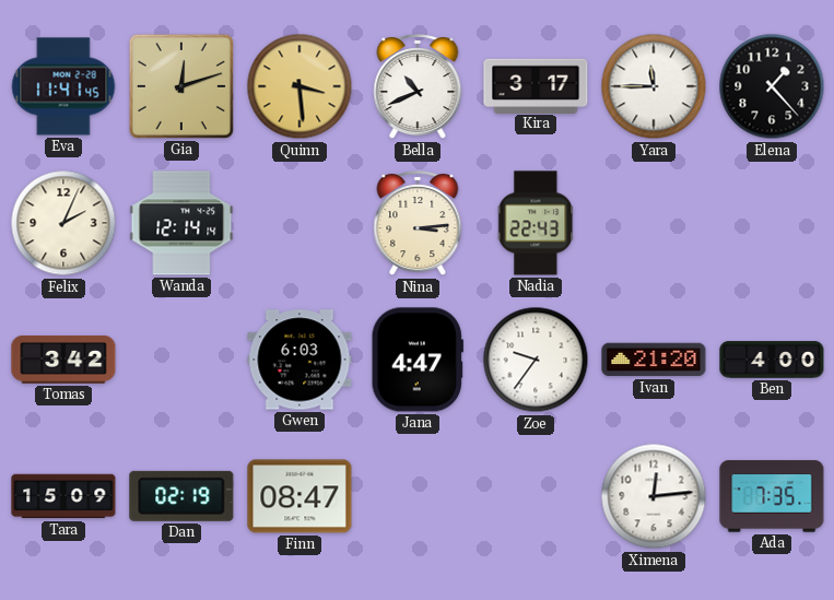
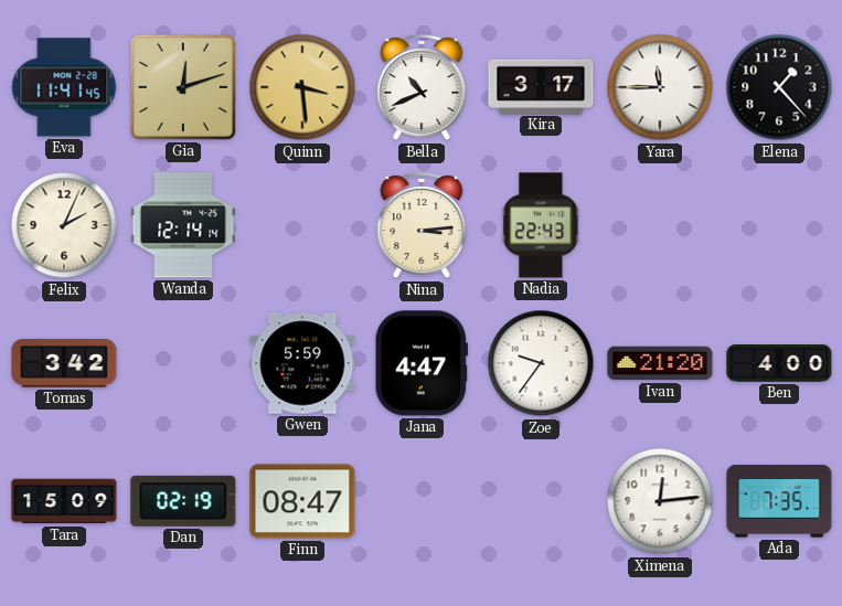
Gwen: 6:03 -> 5:59
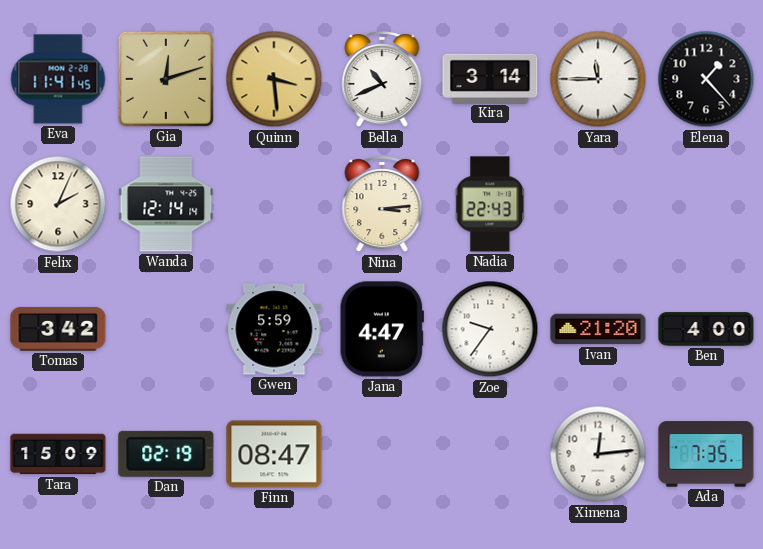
Kira: 3:17 -> 3:14
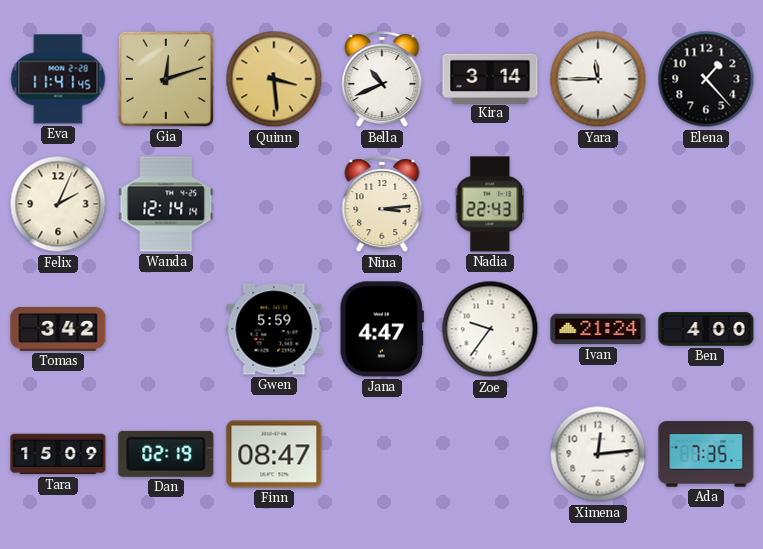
Ivan: 21:20 -> 21:24
